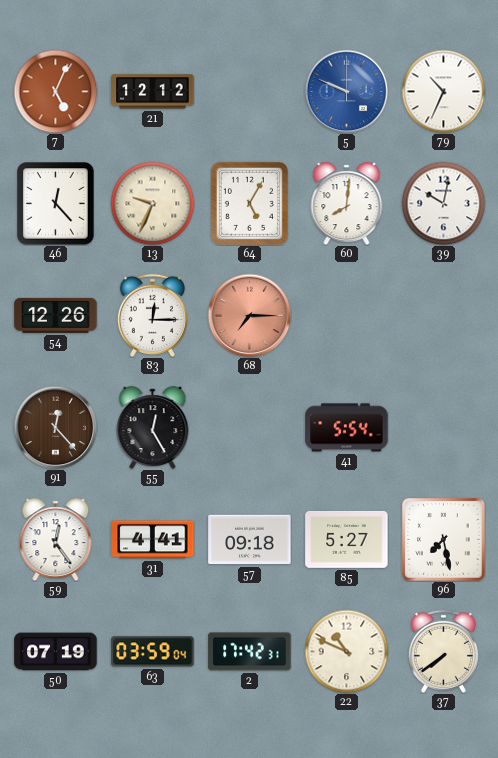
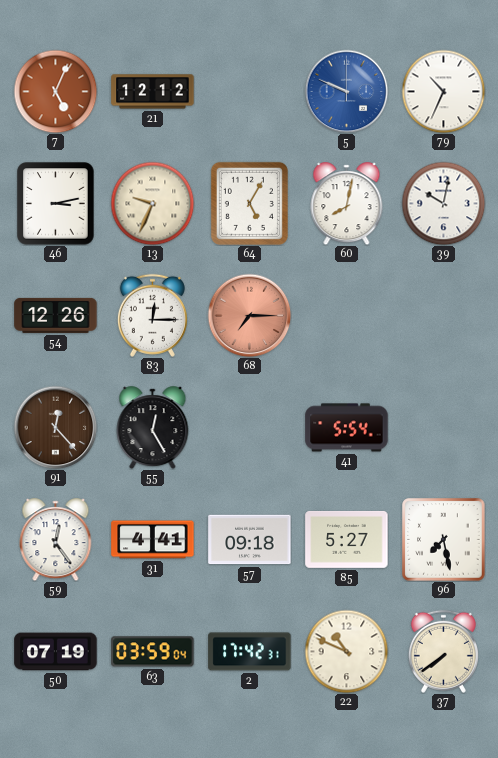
46: 12:23 -> 3:13
60: 8:01 -> 8:02
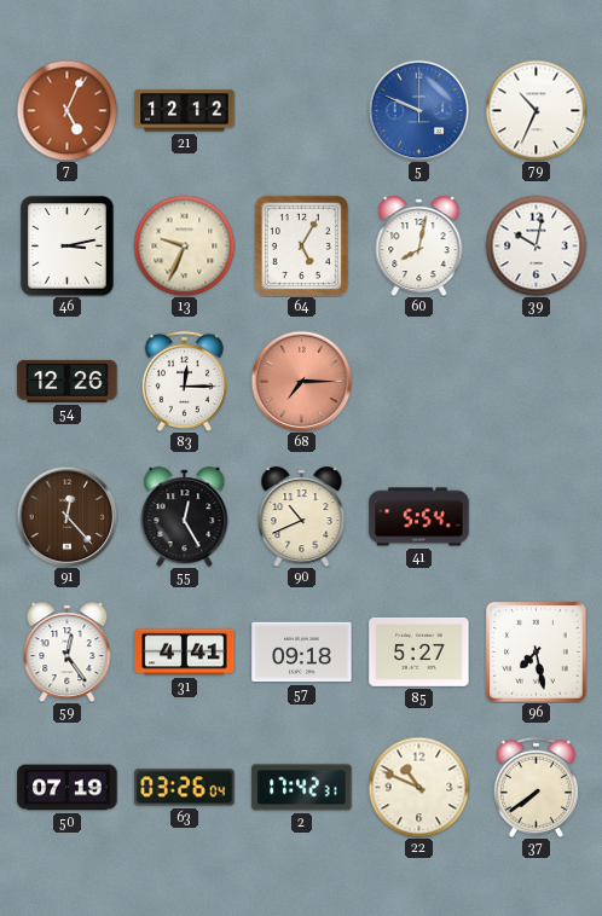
90: none -> 10:41
63: 03:59 -> 03:26
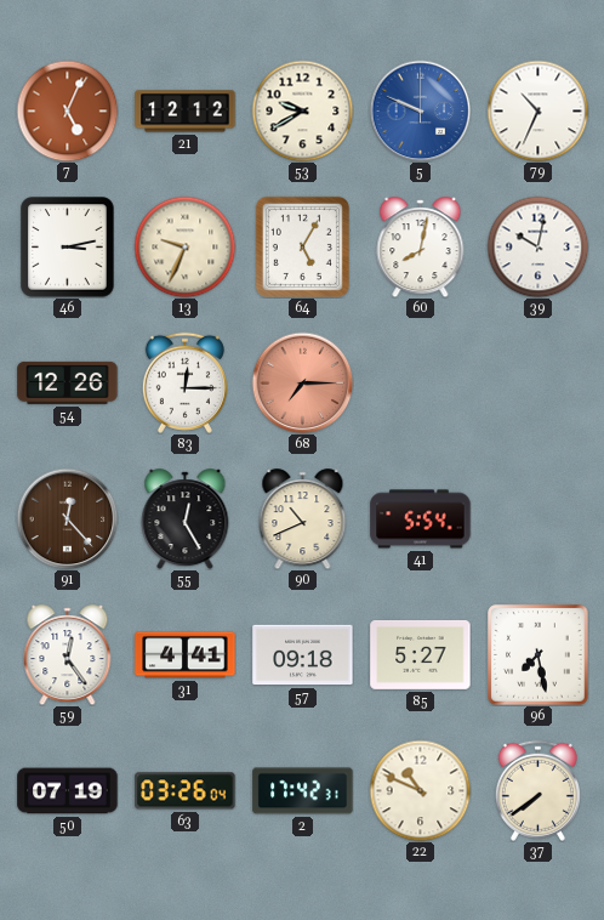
53: none -> 9:40
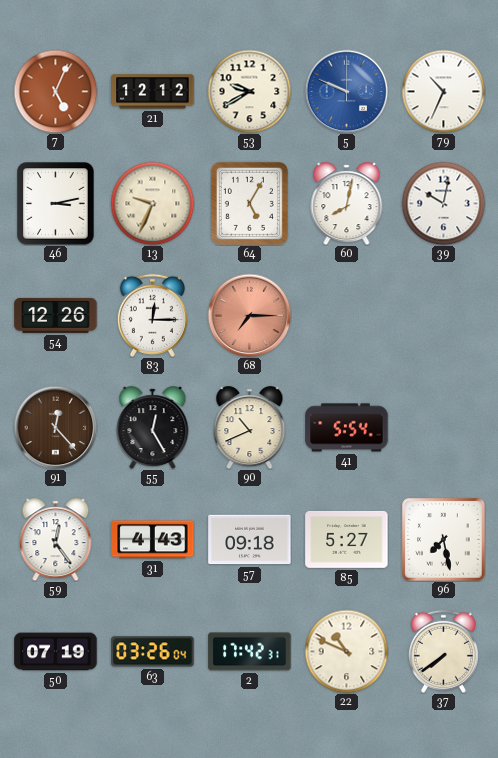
31: 4:41 -> 4:43
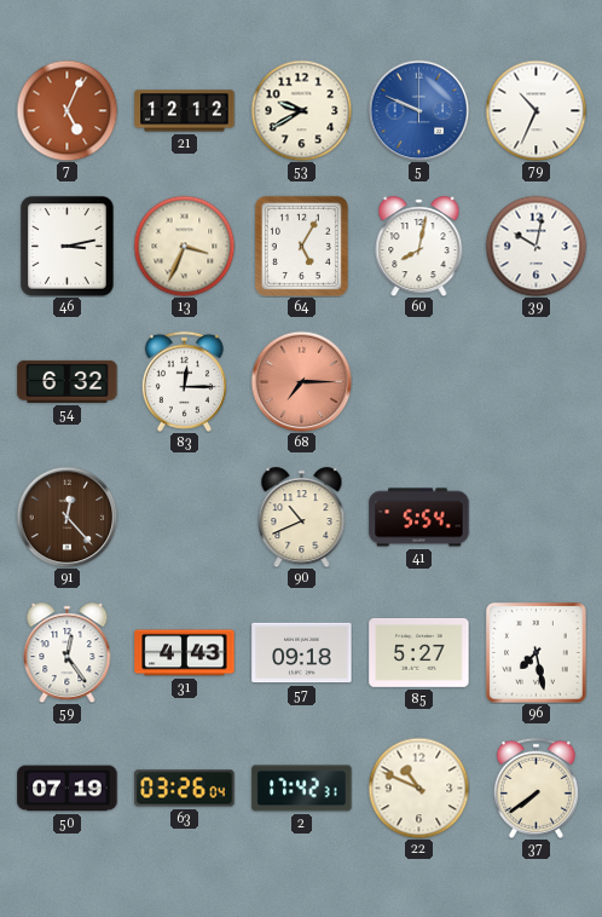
13: 9:34 -> 3:34
54: 12:26 -> 6:32
55: 12:25 -> none
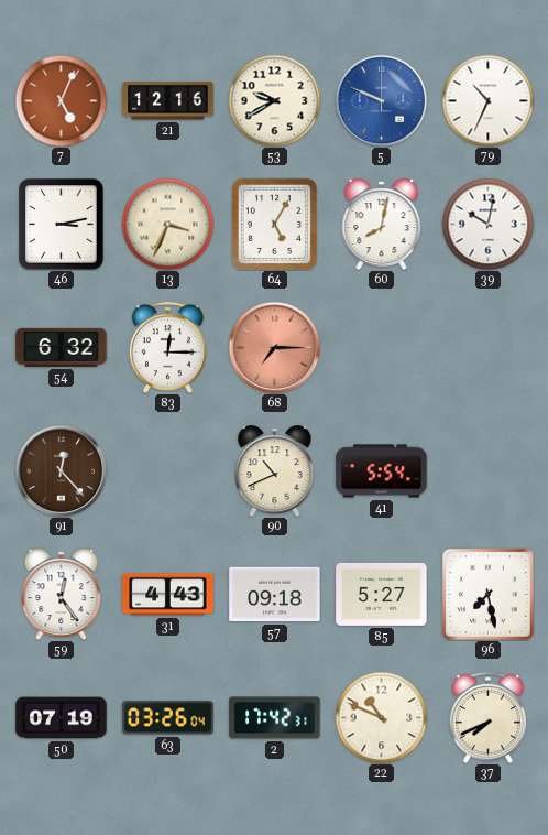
21: 12:12 -> 12:16
37: 7:39 -> 7:41
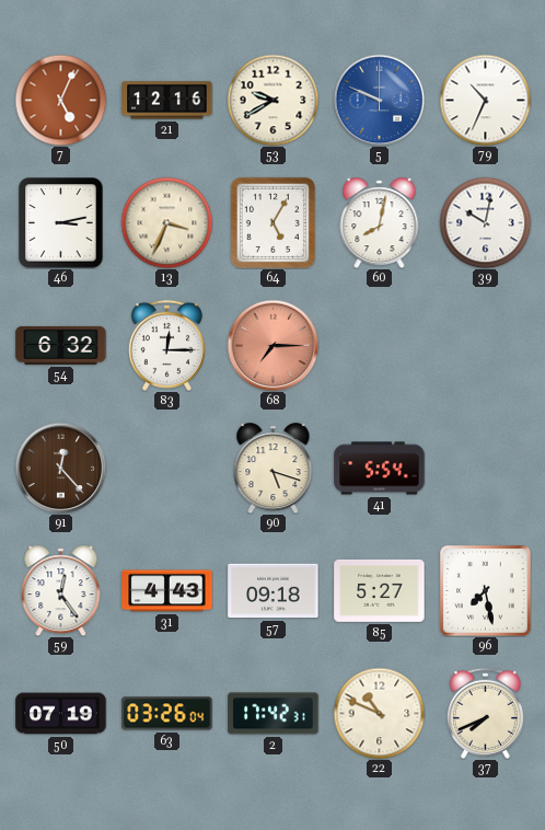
90: 10:41 -> 5:18
